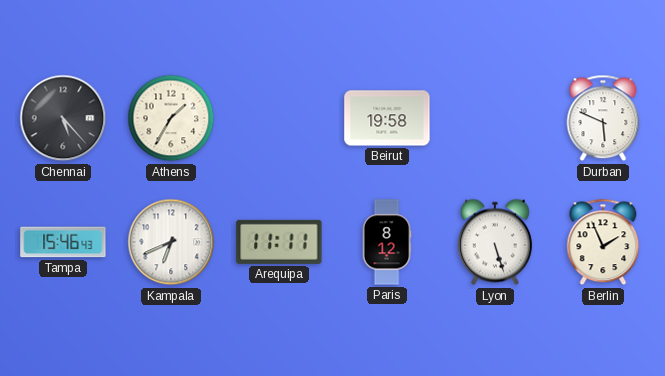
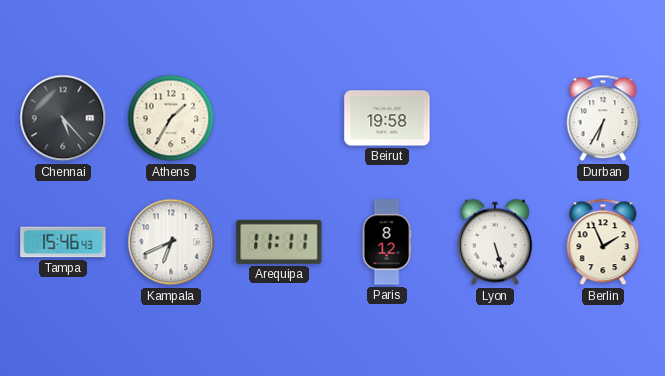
Durban: 5:49 -> 6:35
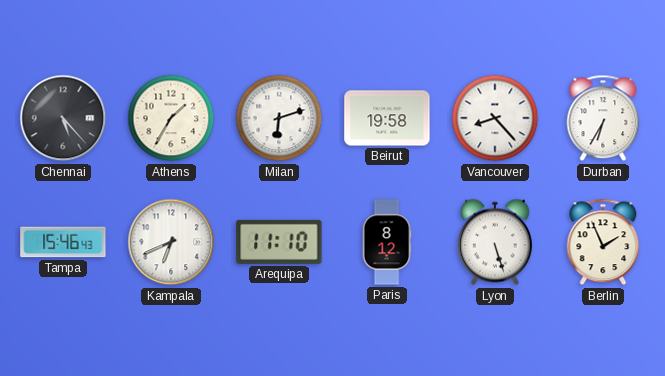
Milan: none -> 6:12
Vancouver: none -> 8:23
Arequipa: 11:11 -> 11:10
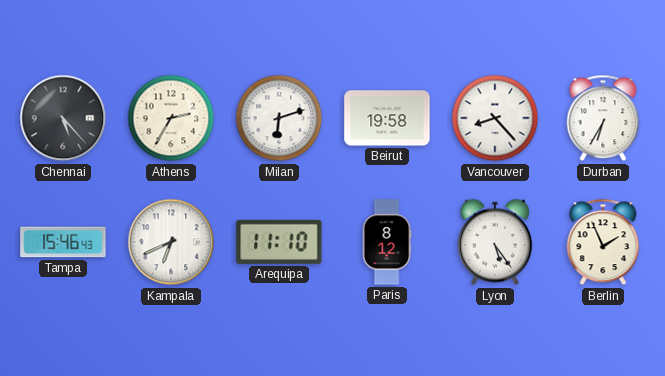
Athens: 1:35 -> 2:35
Lyon: 5:27 -> 5:24
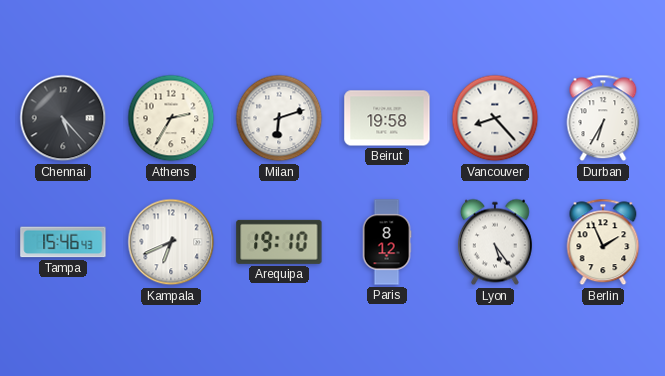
Arequipa: 11:10 -> 19:10
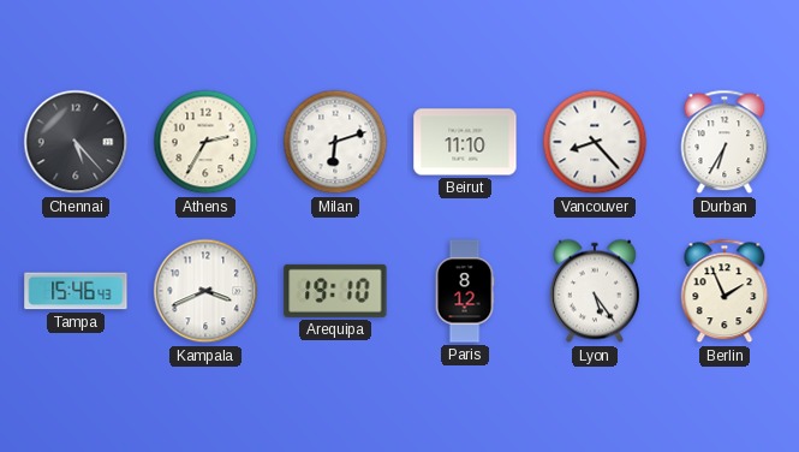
Beirut: 19:58 -> 11:10
Kampala: 6:41 -> 3:41
